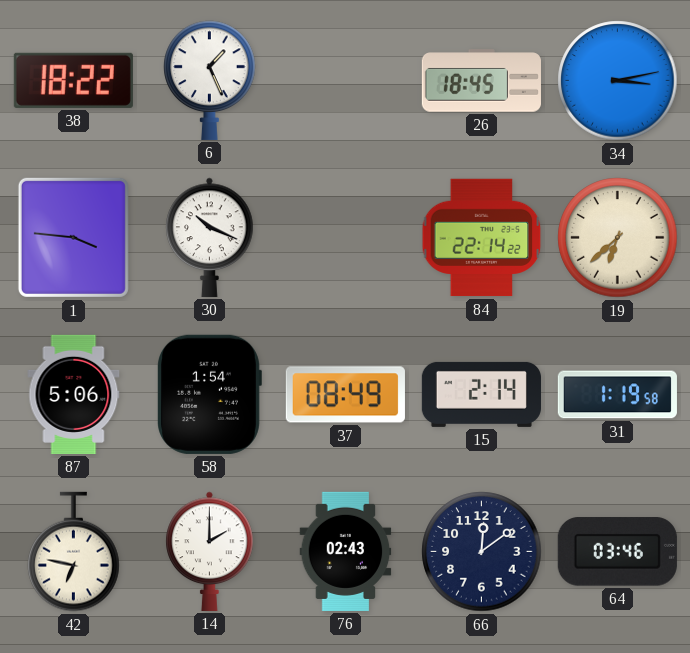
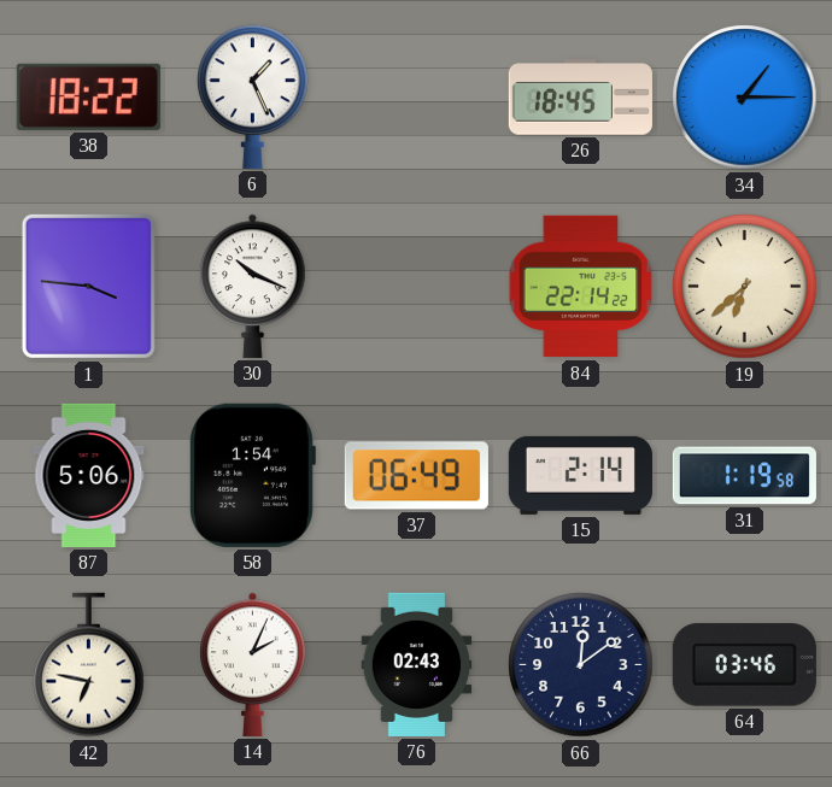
34: 3:13 -> 1:15
37: 08:49 -> 06:49
14: 2:00 -> 2:04
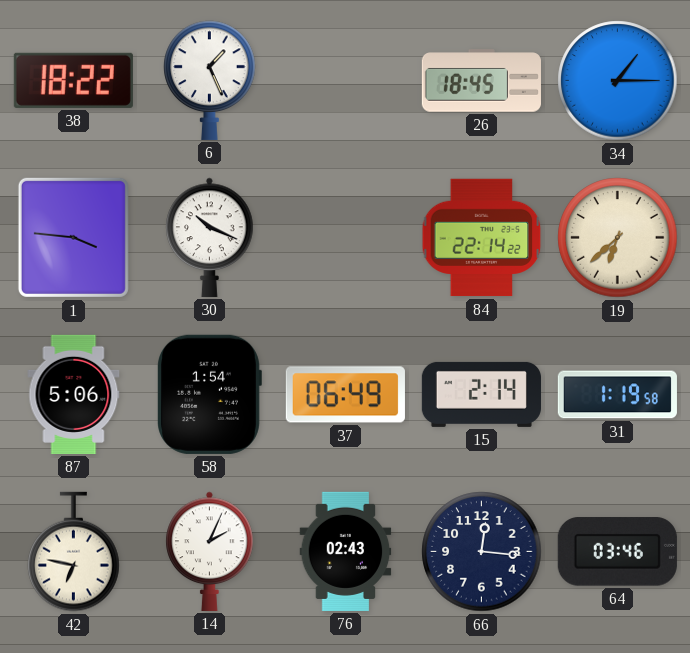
66: 12:09 -> 12:16
